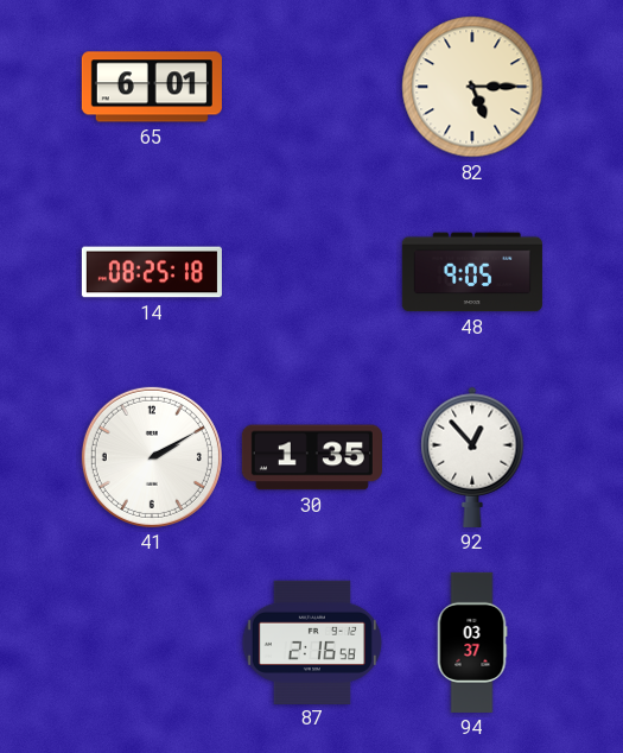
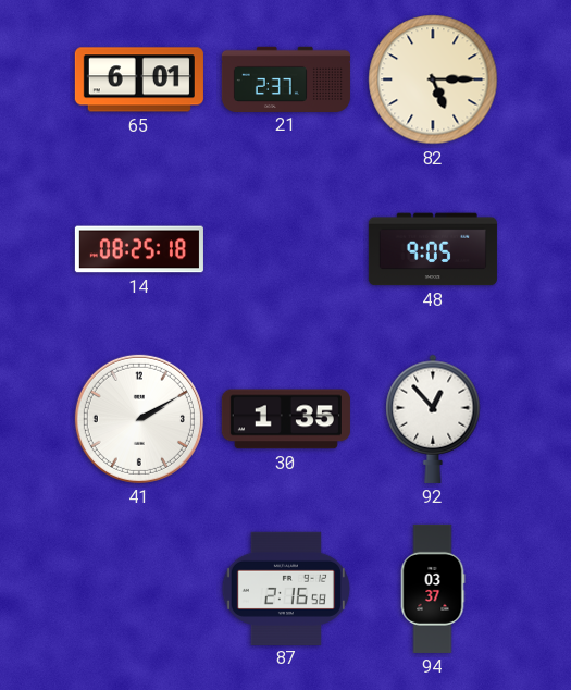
21: none -> 2:37
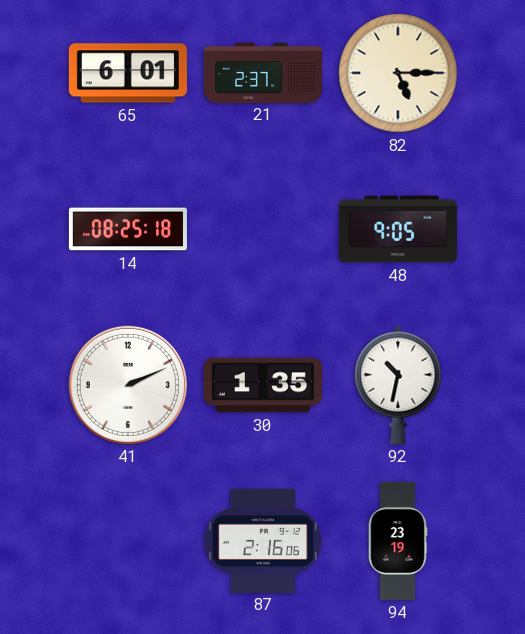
41: 2:10 -> 2:11
92: 12:53 -> 10:32
87: 2:16:58 -> 2:16:06
94: 03:37 -> 23:19
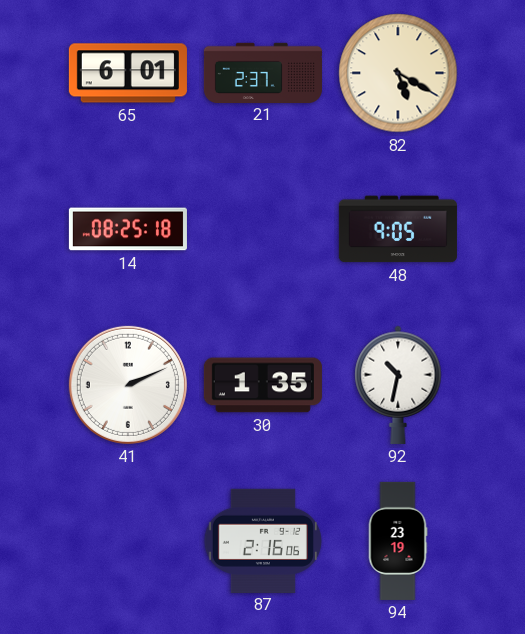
82: 5:15 -> 5:20
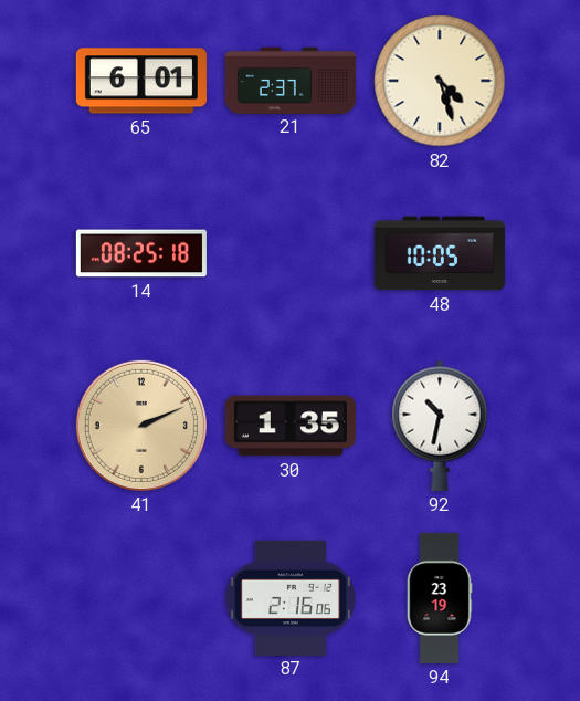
82: 5:20 -> 4:27
48: 9:05 -> 10:05
41 dial: white -> champagne
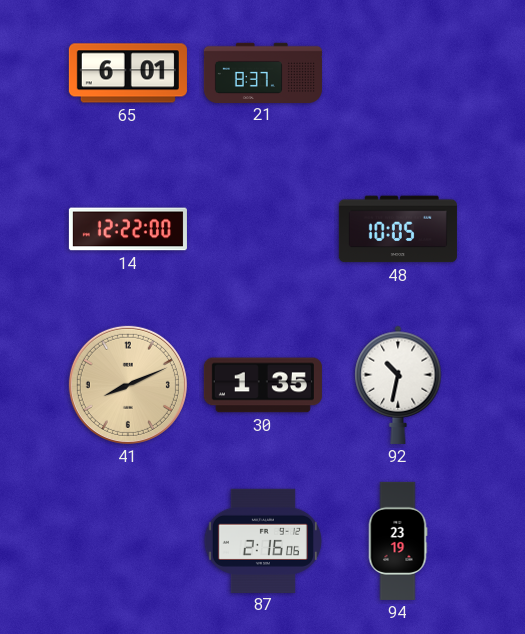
21: 2:37 -> 8:37
82: 4:27 -> none
14: 08:25 -> 12:22
41: 2:11 -> 8:11
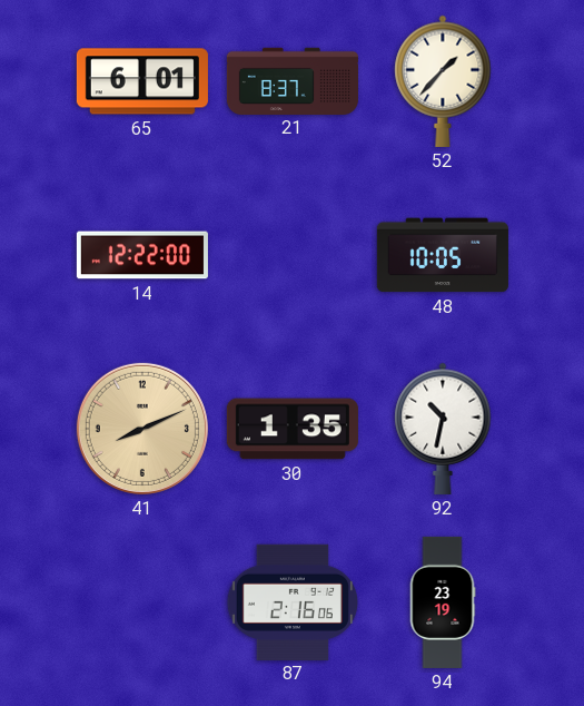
52: none -> 1:37
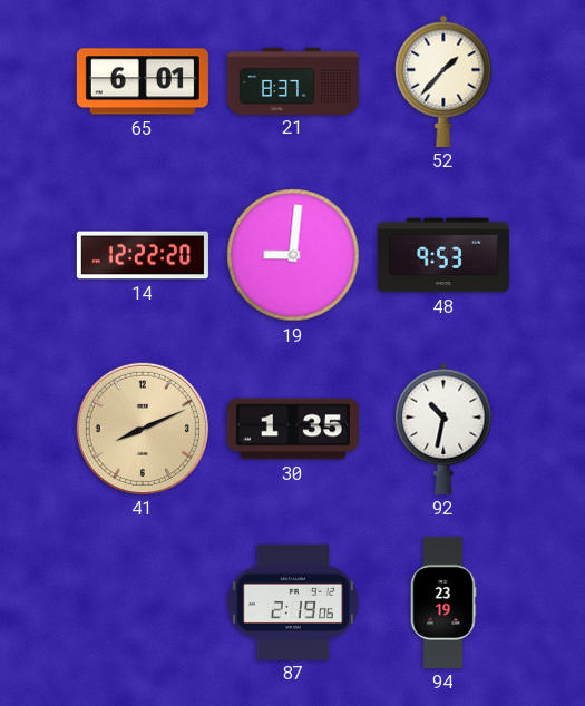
14: 12:22:00 -> 12:22:20
19: none -> 9:01
48: 10:05 -> 9:53
87: 2:16 -> 2:19
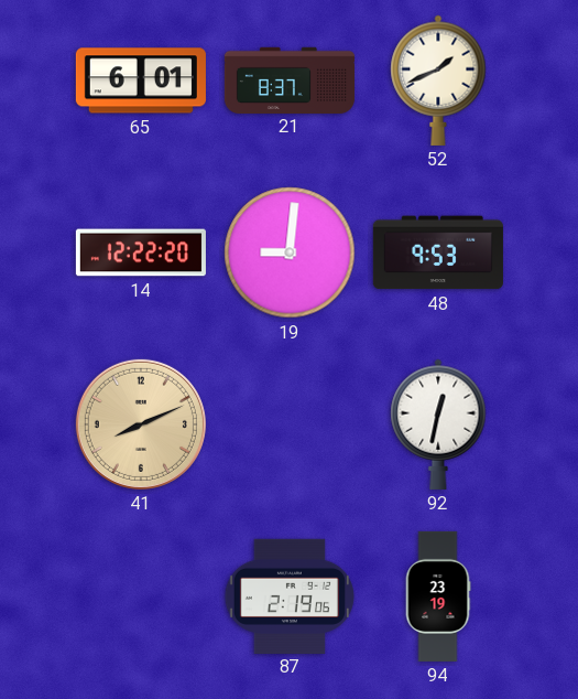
52: 1:37 -> 1:41
30: 1:35 -> none
92: 10:32 -> 12:32
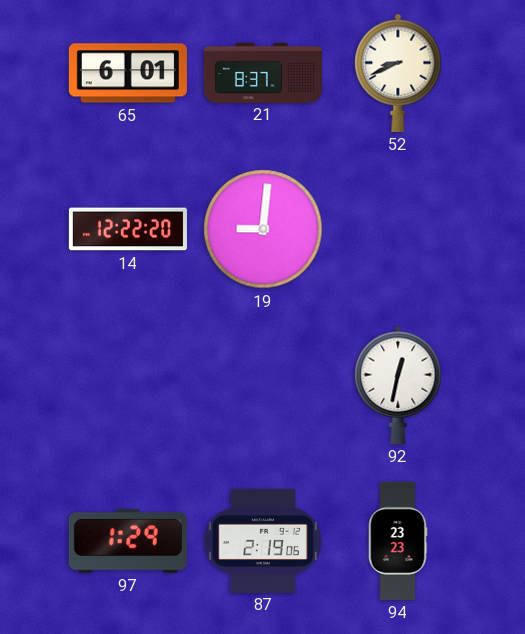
52: 1:41 -> 8:41
48: 9:53 -> none
41: 8:11 -> none
97: none -> 1:29
94: 23:19 -> 23:23
